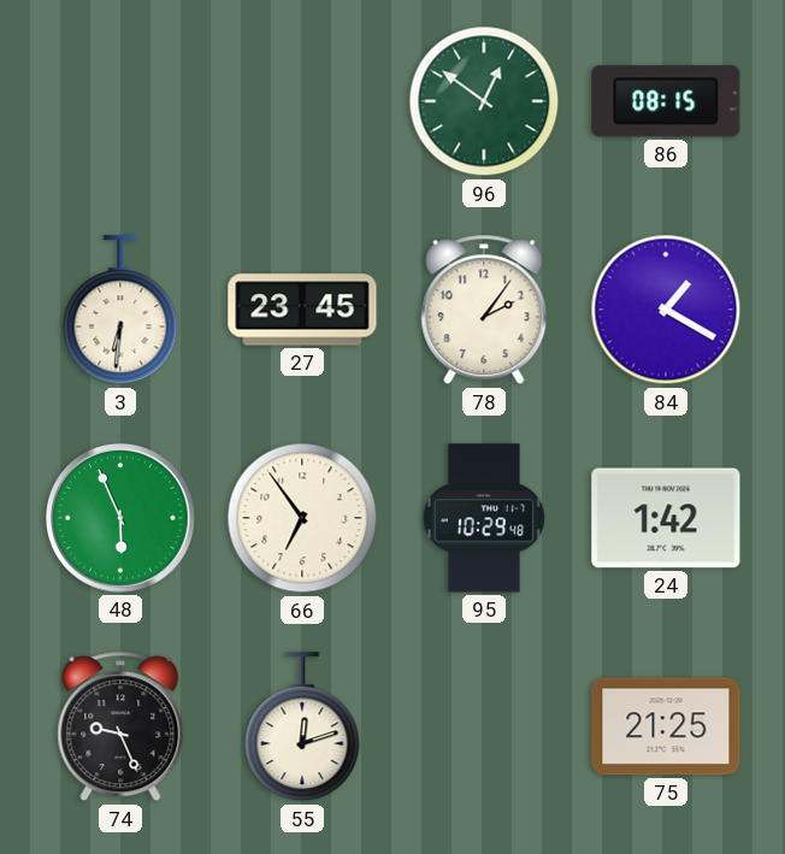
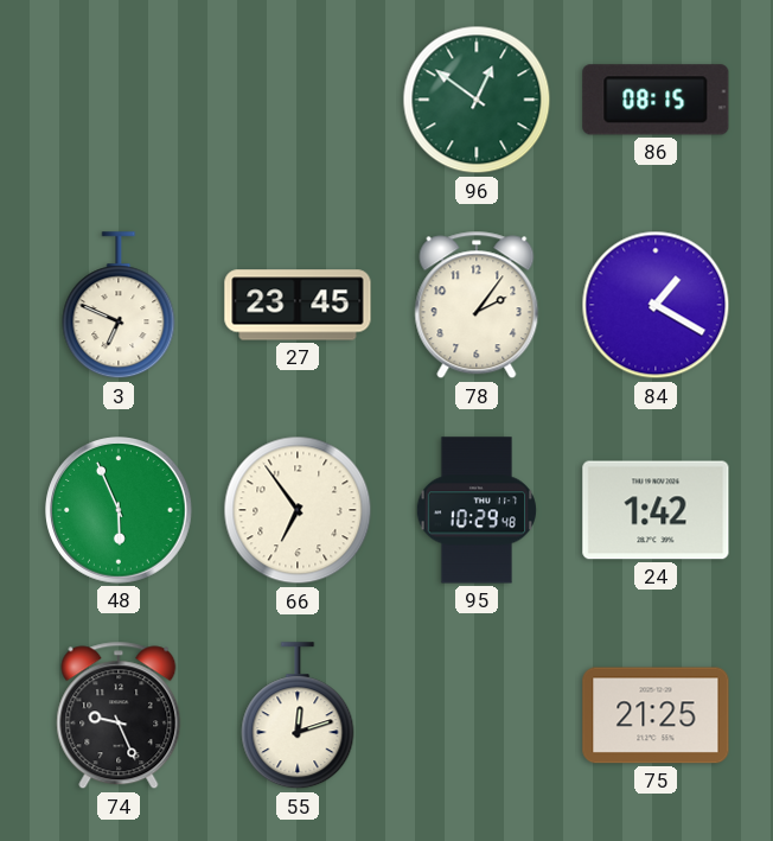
3: 6:31 -> 6:49
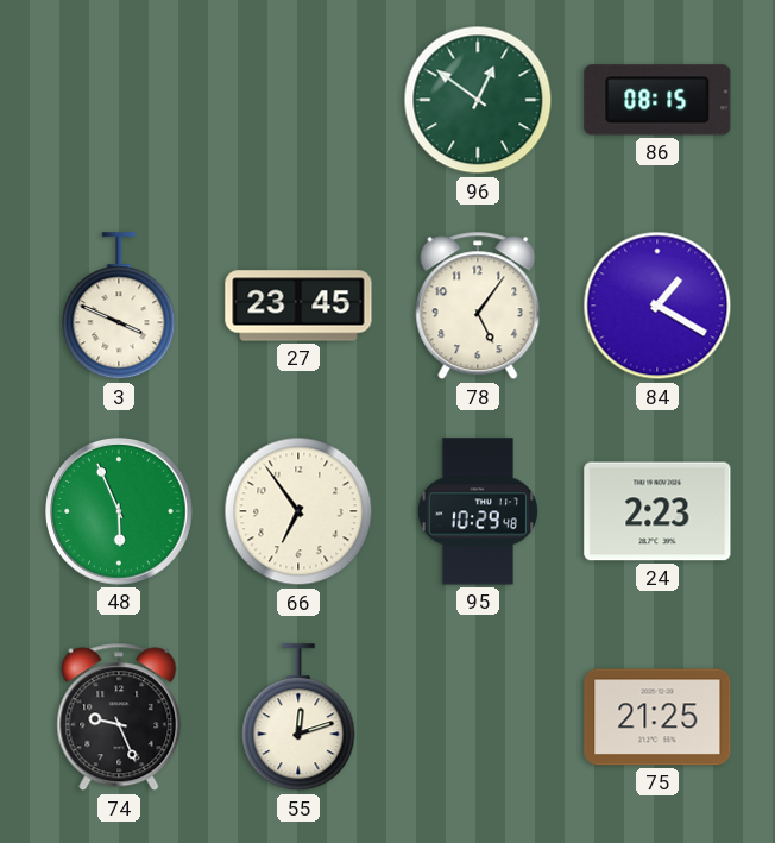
3: 6:49 -> 3:49
78: 2:06 -> 5:06
24: 1:42 -> 2:23
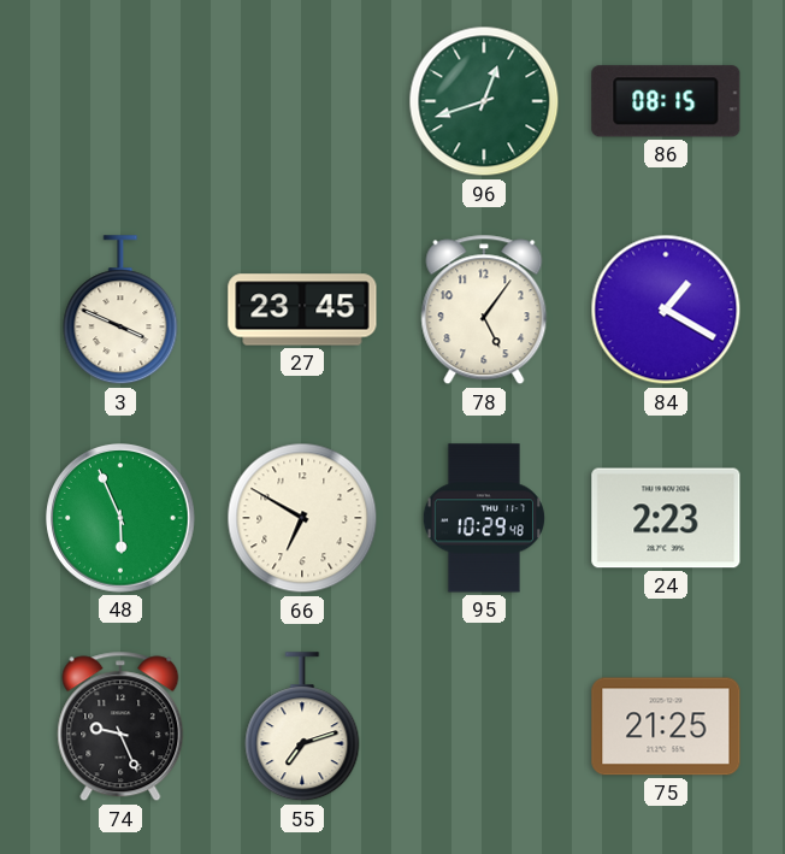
96: 12:51 -> 12:42
66: 6:54 -> 6:50
55: 12:12 -> 7:12
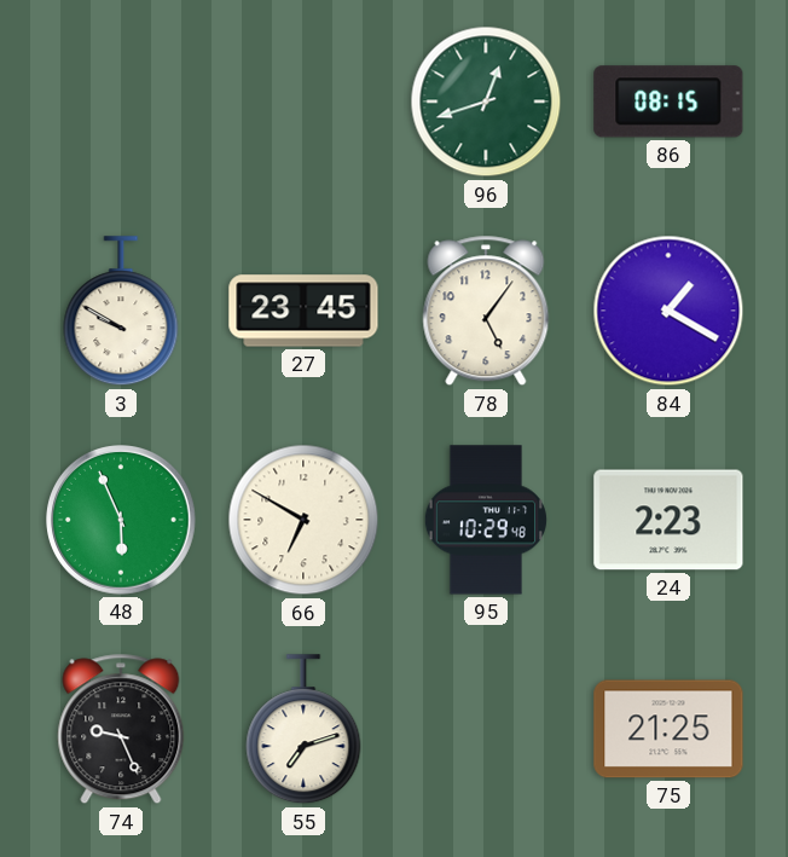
3: 3:49 -> 9:50
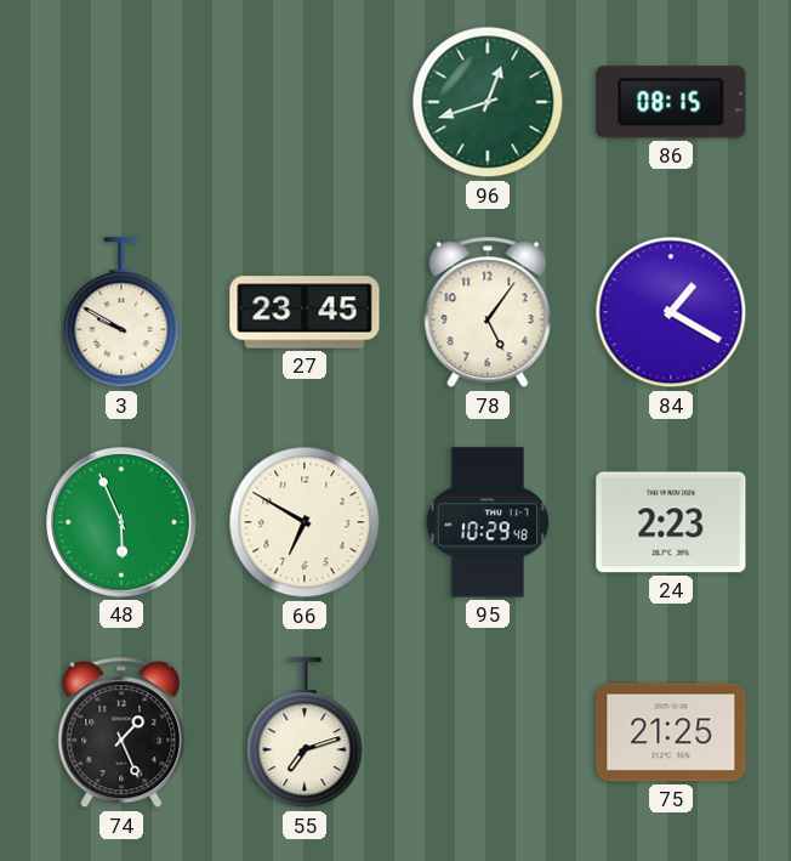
74: 9:26 -> 1:26
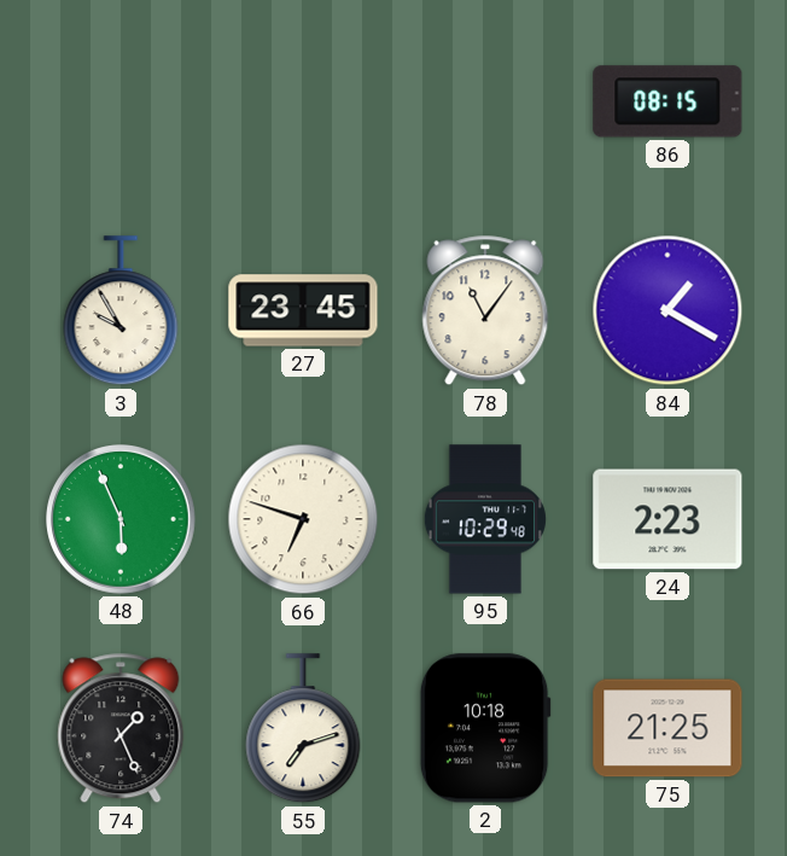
96: 12:42 -> none
3: 9:50 -> 9:55
78: 5:06 -> 11:06
66: 6:50 -> 6:48
2: none -> 10:18
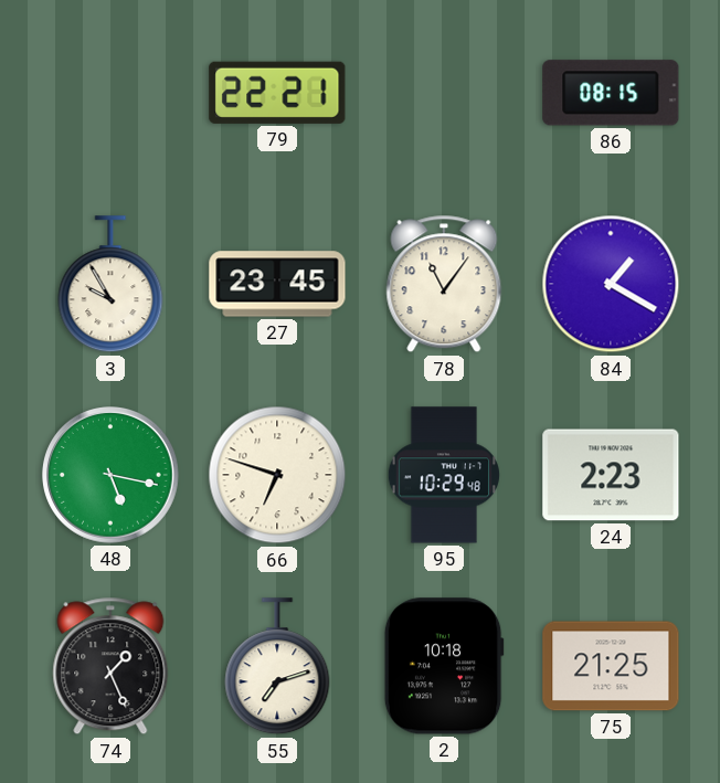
79: none -> 22:21
48: 5:56 -> 5:17
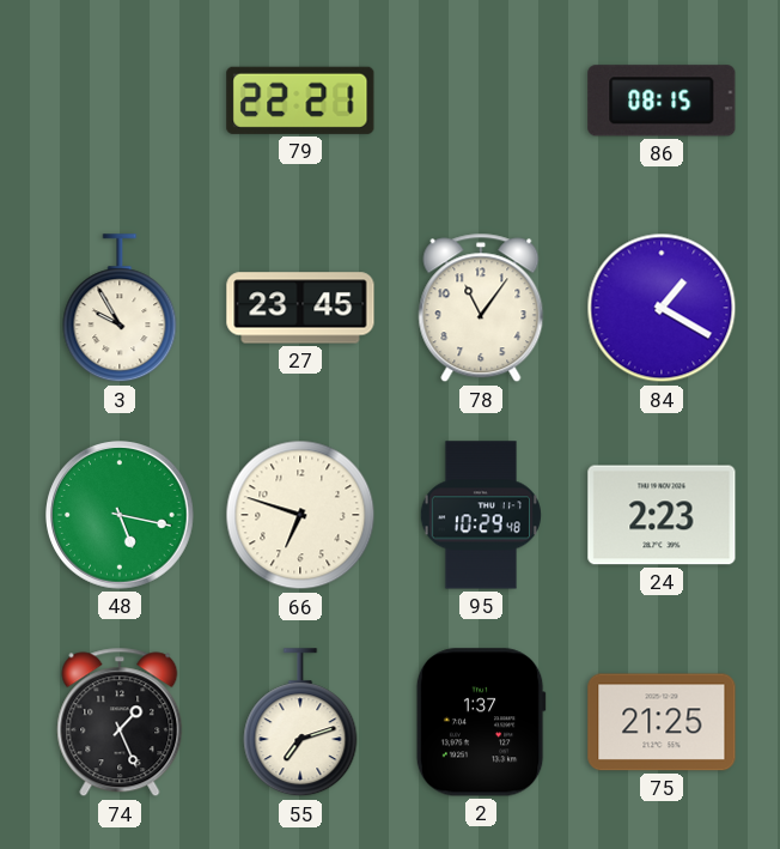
2: 10:18 -> 1:37
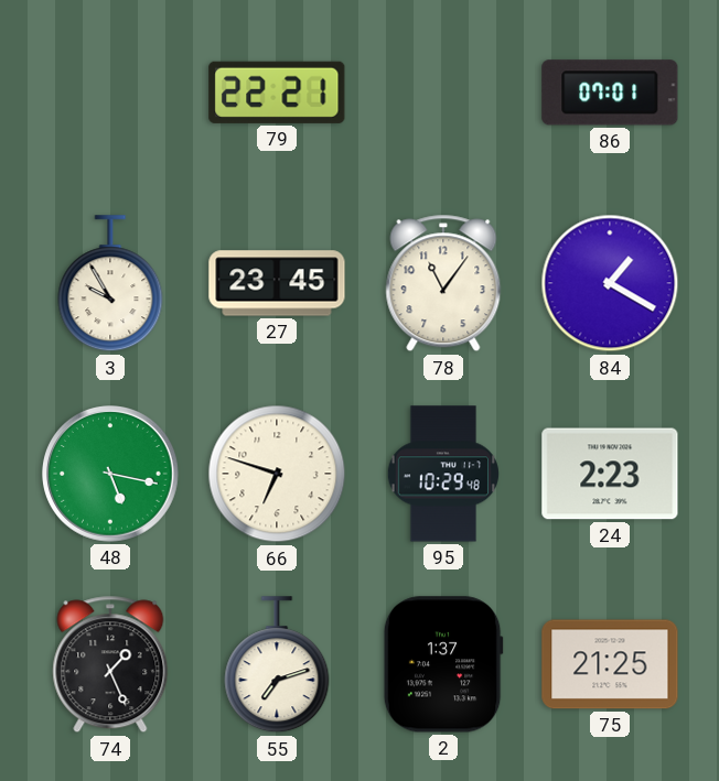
86: 08:15 -> 07:01
